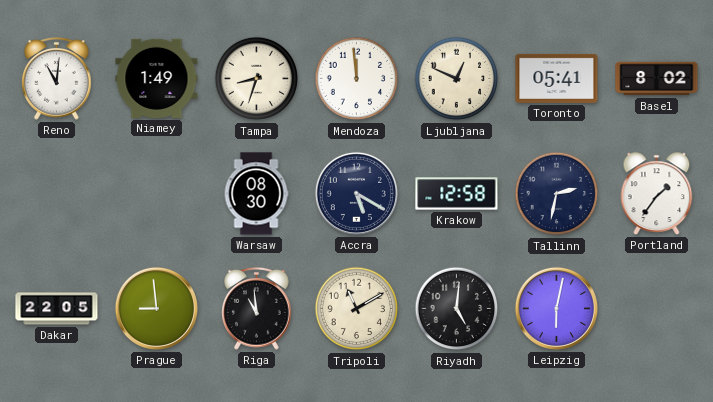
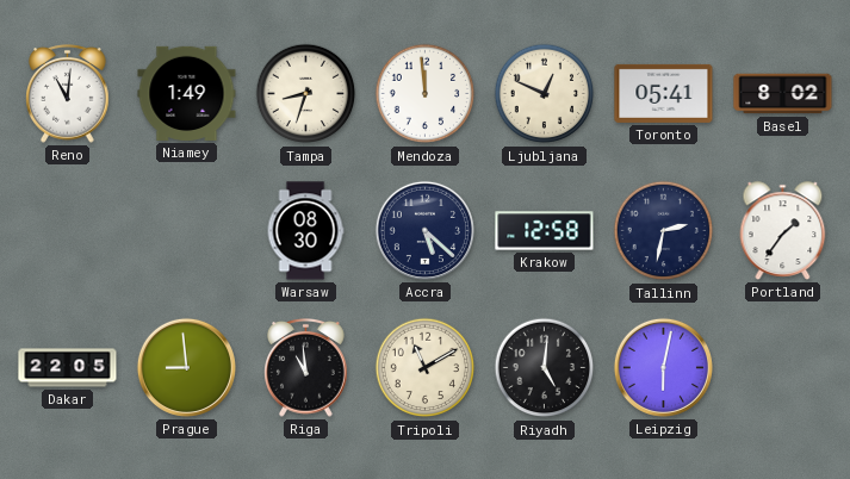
Accra: 5:20 -> 5:22
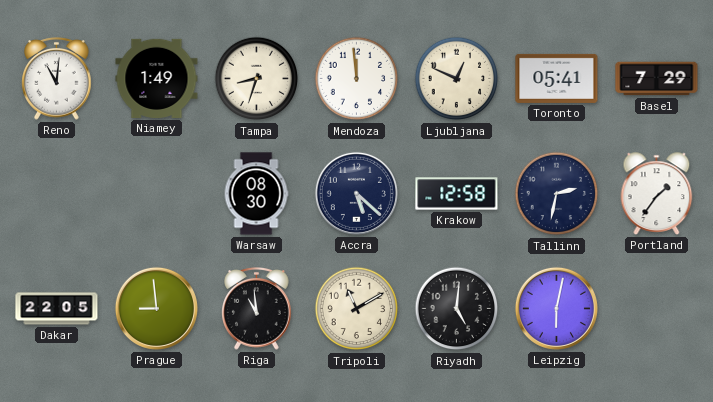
Basel: 8:02 -> 7:29
